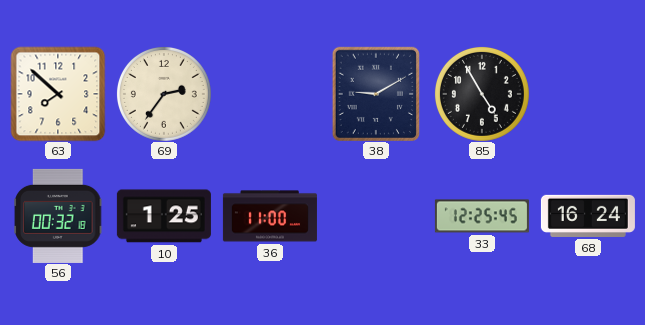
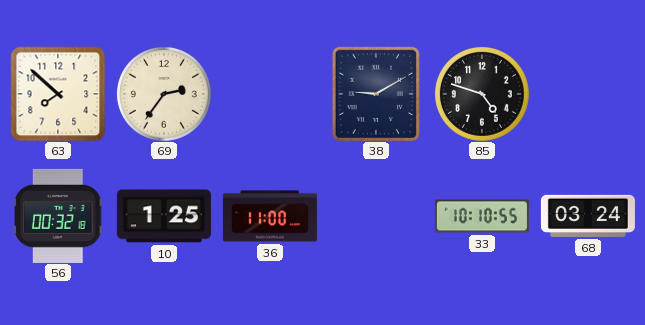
85: 4:55 -> 4:48
33: 12:25 -> 10:10
68: 16:24 -> 03:24
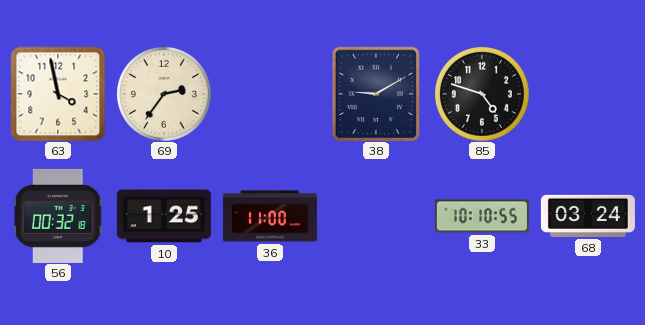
63: 7:52 -> 3:58
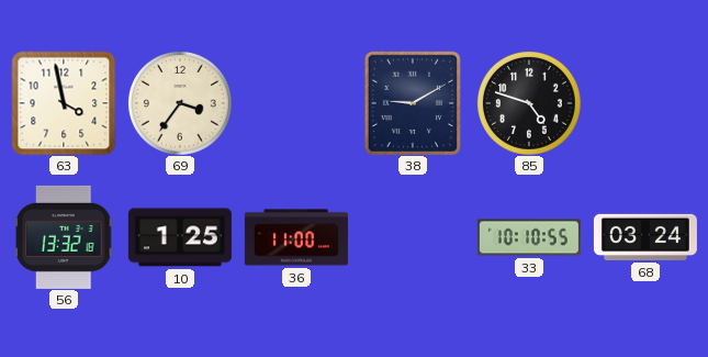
69: 2:36 -> 3:36
56: 00:32 -> 13:32
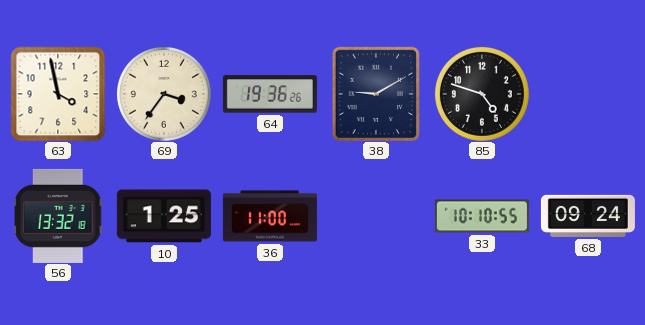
64: none -> 19:36
68: 03:24 -> 09:24
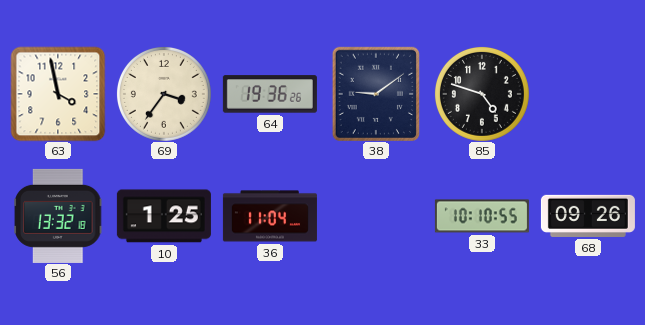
38: 9:10 -> 9:09
36: 11:00 -> 11:04
68: 09:24 -> 09:26
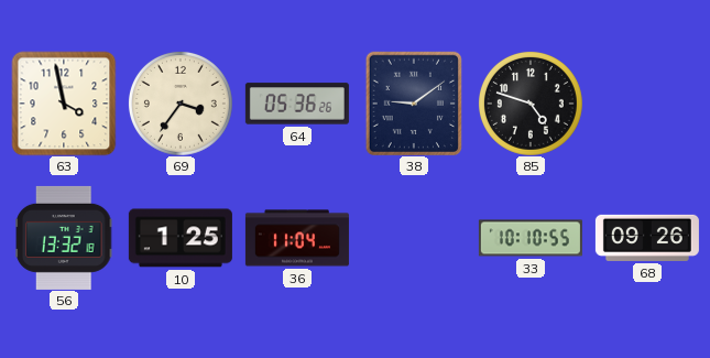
64: 19:36 -> 05:36
